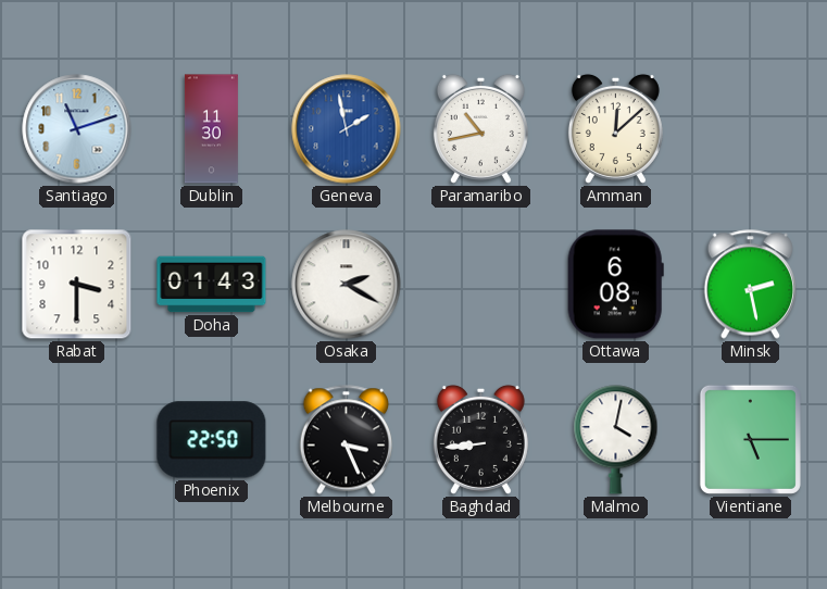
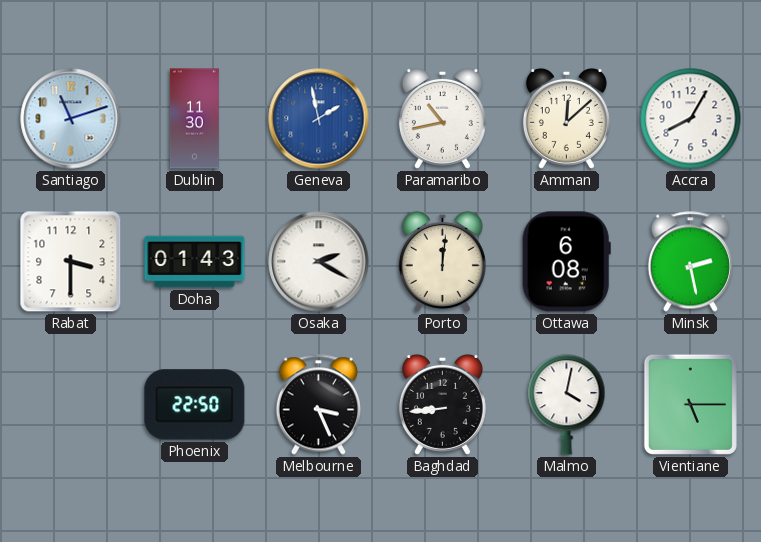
Accra: none -> 8:05
Porto: none -> 12:01
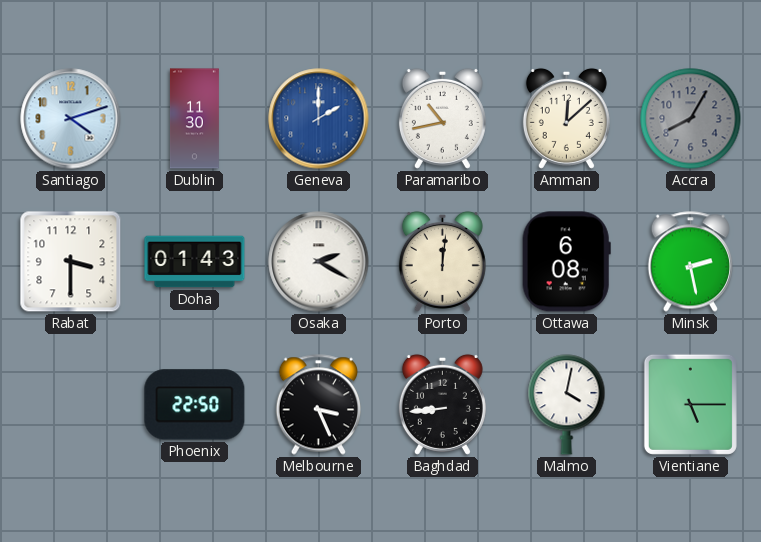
Santiago: 11:12 -> 4:12
Geneva: 1:58 -> 2:00
Accra dial: white -> grey
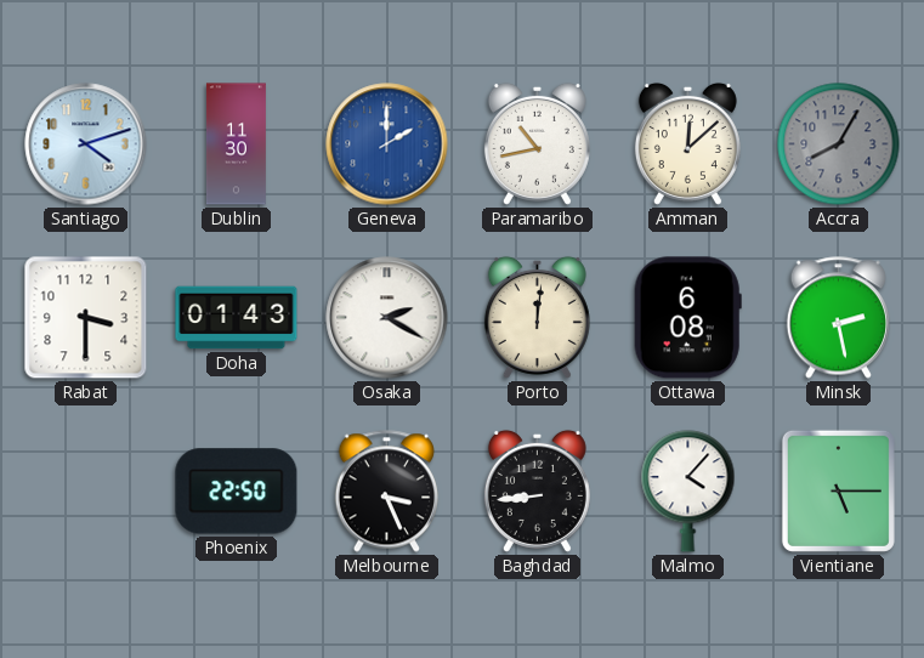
Malmo: 4:02 -> 4:07
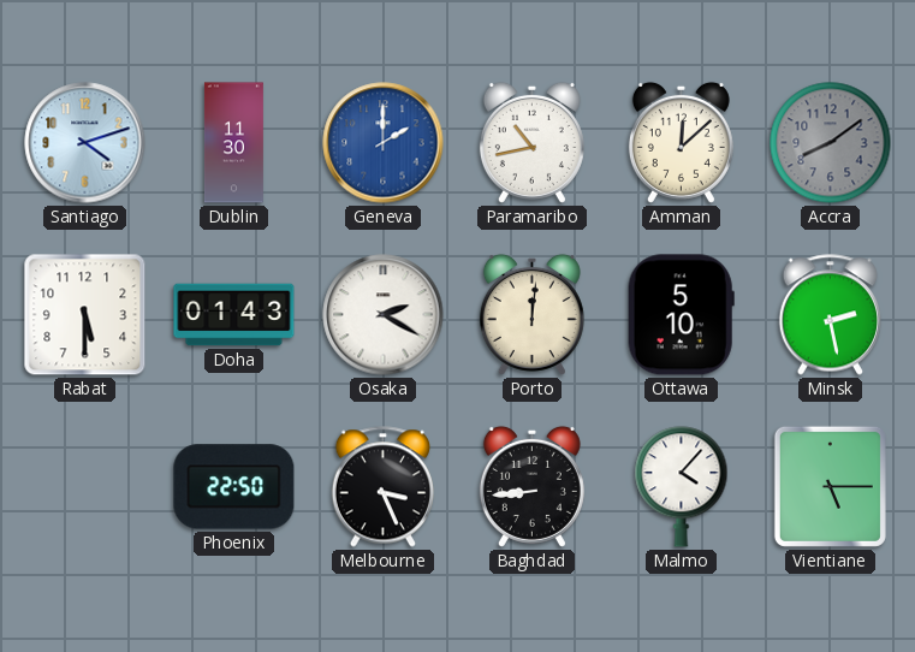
Accra: 8:05 -> 8:09
Rabat: 3:30 -> 5:30
Ottawa: 6:08 -> 5:10
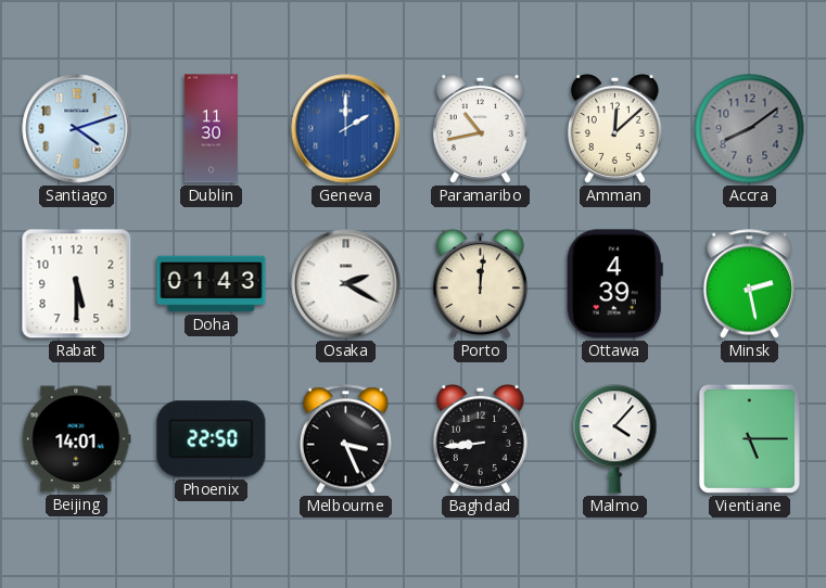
Ottawa: 5:10 -> 4:39
Beijing: none -> 14:01
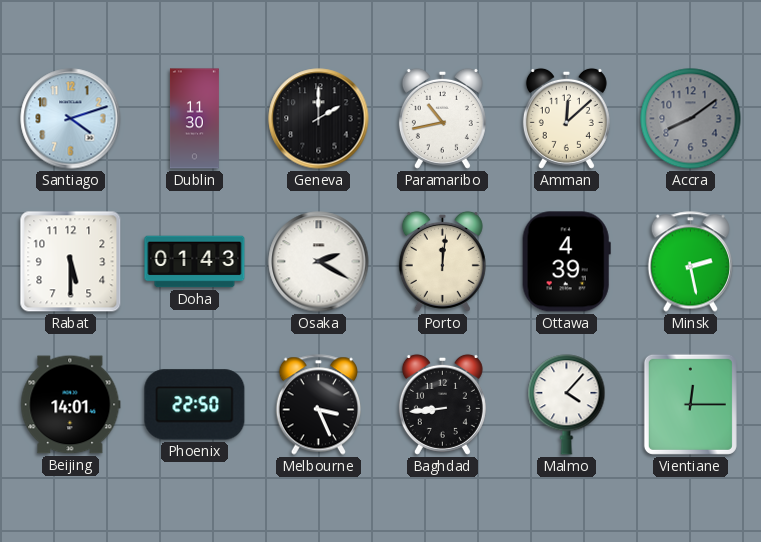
Geneva dial: blue -> black
Vientiane: 5:15 -> 12:15
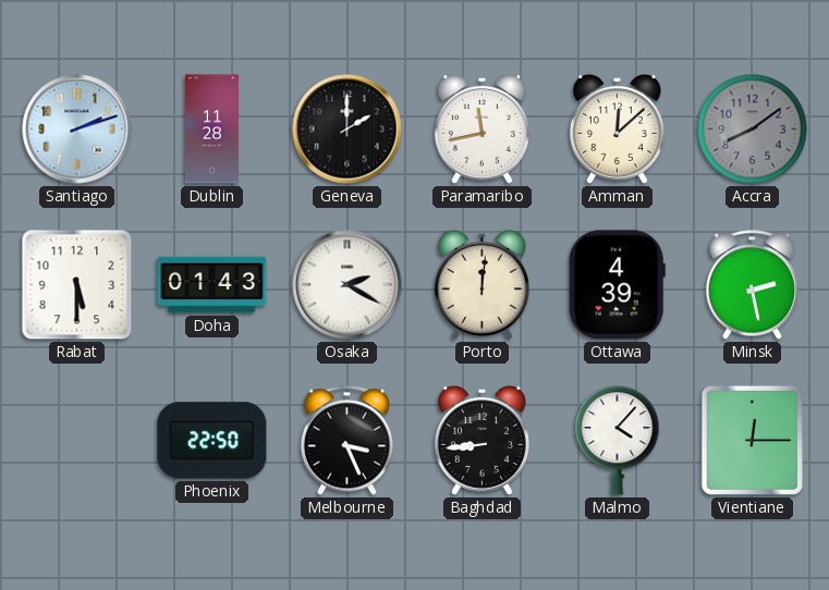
Santiago: 4:12 -> 2:12
Dublin: 11:30 -> 11:28
Paramaribo: 10:43 -> 11:43
Beijing: 14:01 -> none
